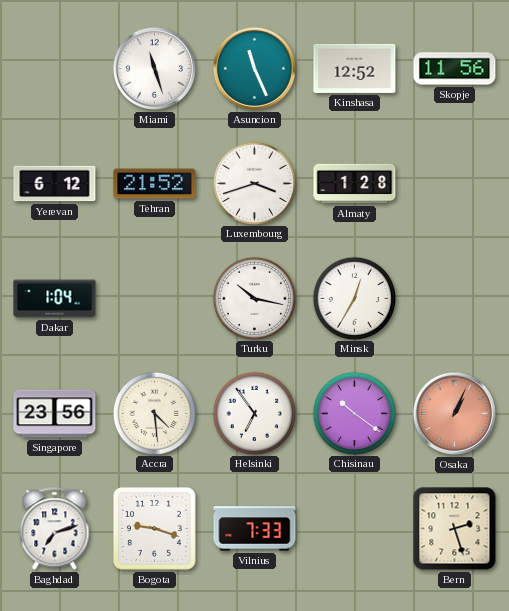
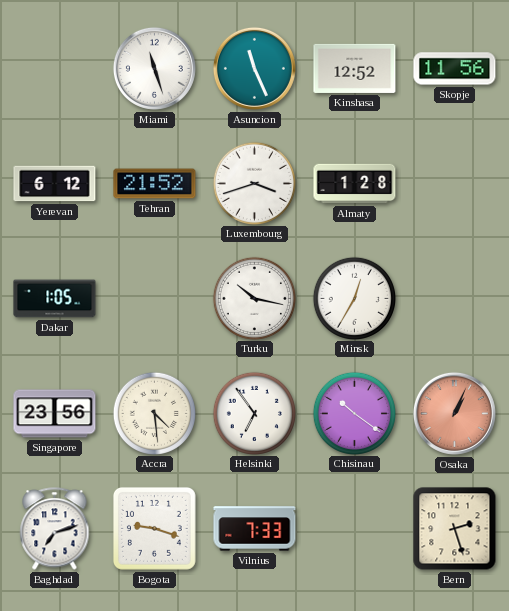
Dakar: 1:04 -> 1:05
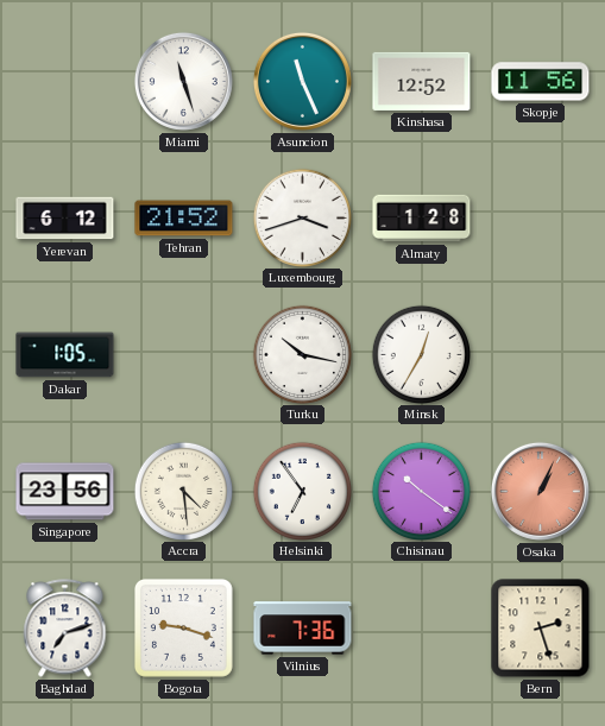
Vilnius: 7:33 -> 7:36
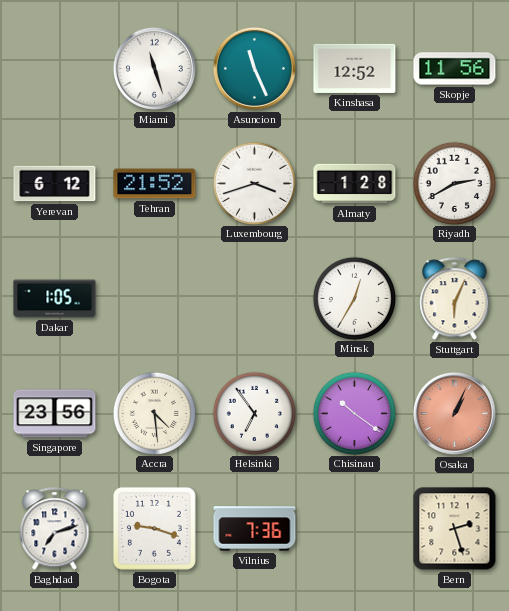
Riyadh: none -> 2:40
Turku: 10:17 -> none
Stuttgart: none -> 6:04
